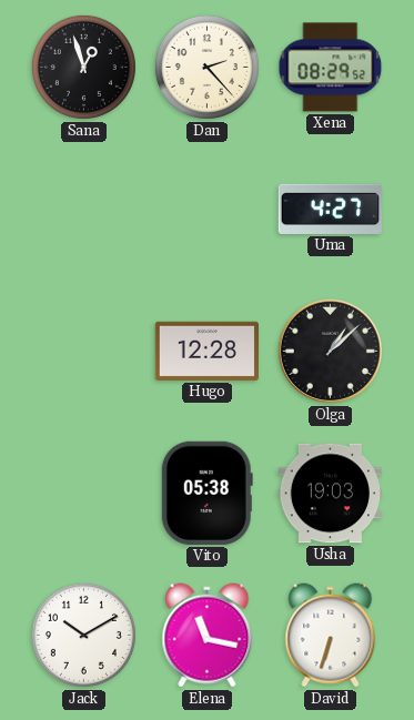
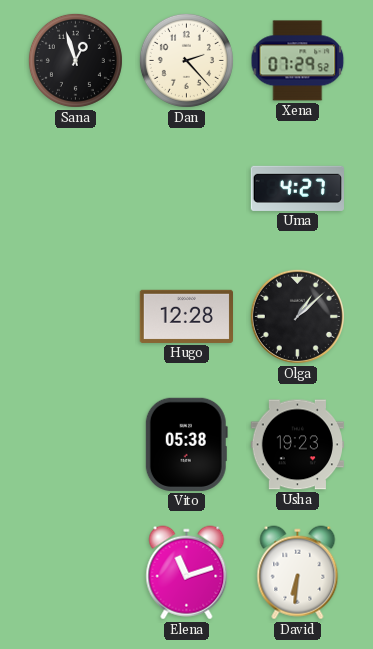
Xena: 08:29 -> 07:29
Usha: 19:03 -> 19:23
Jack: 10:10 -> none
Elena: 11:17 -> 11:12
David: 6:33 -> 6:31
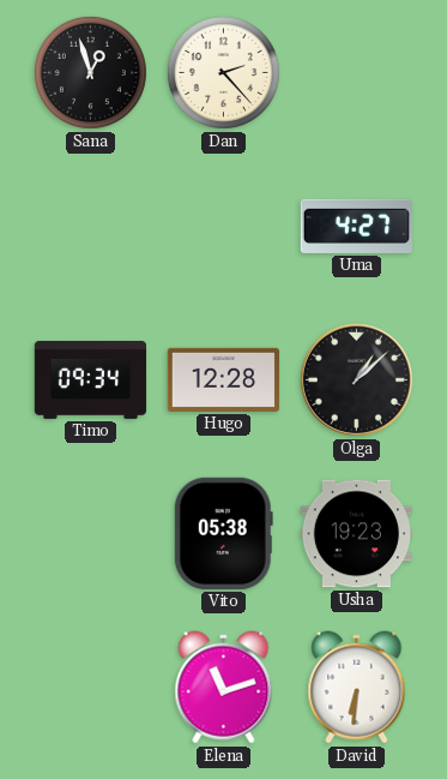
Xena: 07:29 -> none
Timo: none -> 09:34
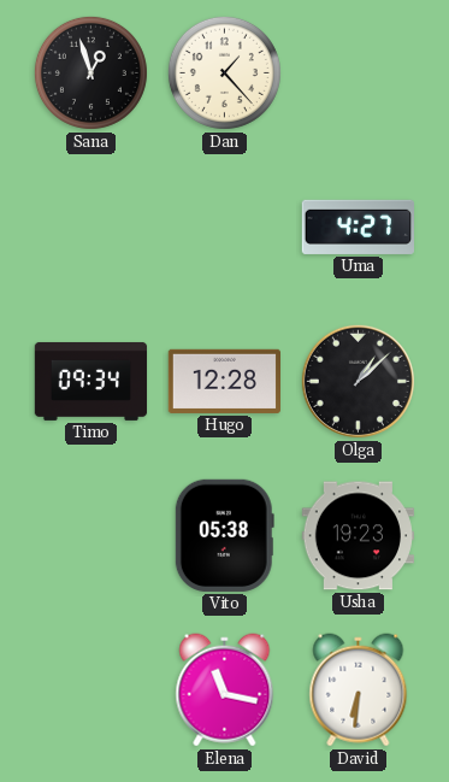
Dan: 2:23 -> 1:23
Elena: 11:12 -> 11:17
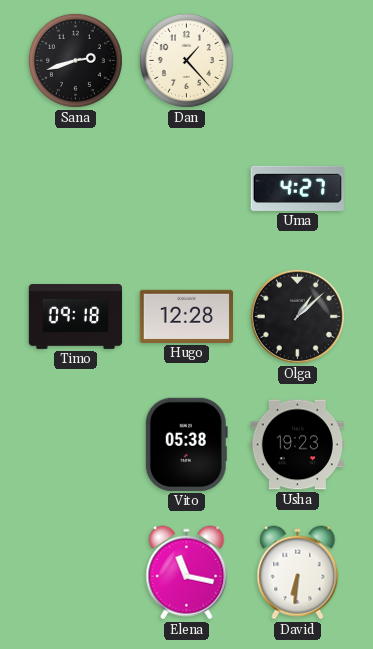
Sana: 12:57 -> 2:42
Timo: 09:34 -> 09:18
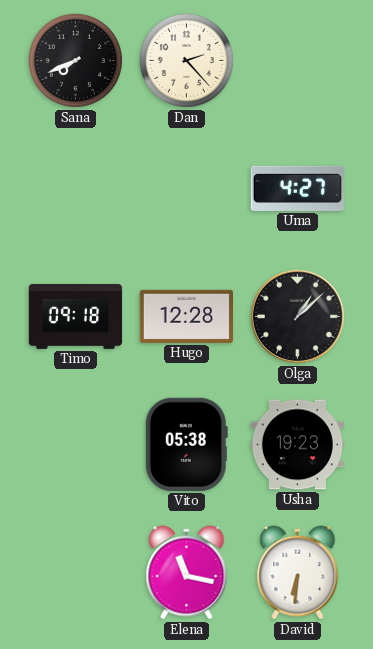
Sana: 2:42 -> 7:41
Dan: 1:23 -> 2:23
